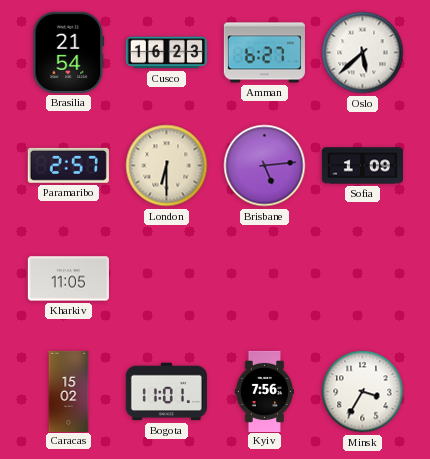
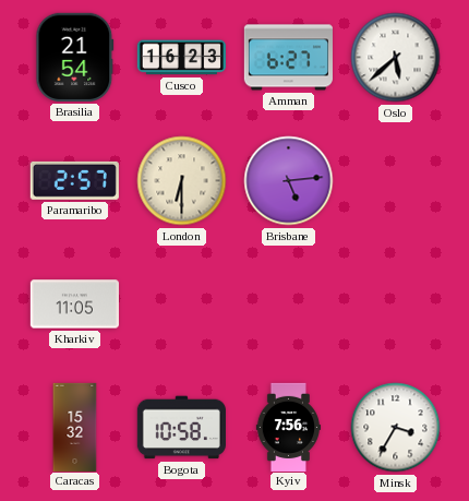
Sofia: 1:09 -> none
Caracas: 15:02 -> 15:32
Bogota: 11:01 -> 10:58
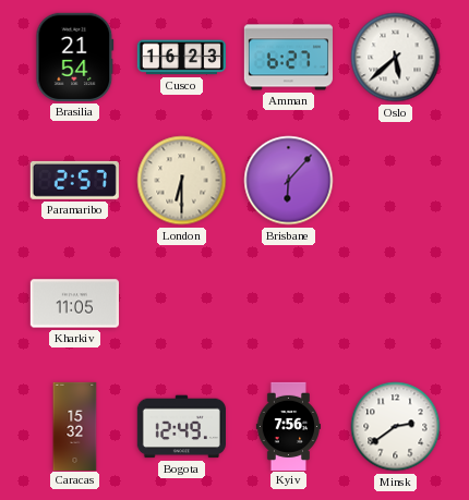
Brisbane: 5:14 -> 6:07
Bogota: 10:58 -> 12:49
Minsk: 3:35 -> 2:39
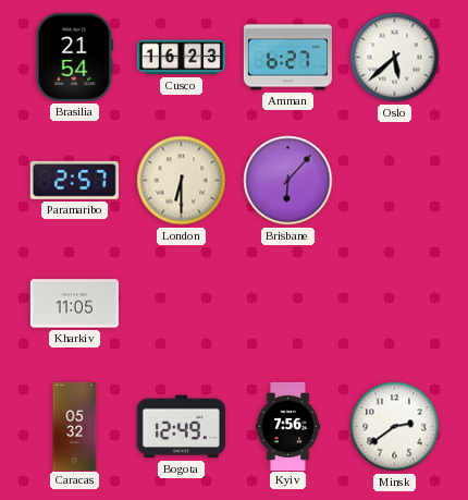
Caracas: 15:32 -> 05:32
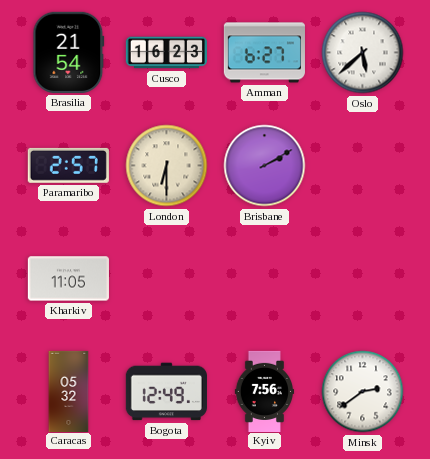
Brisbane: 6:07 -> 2:10
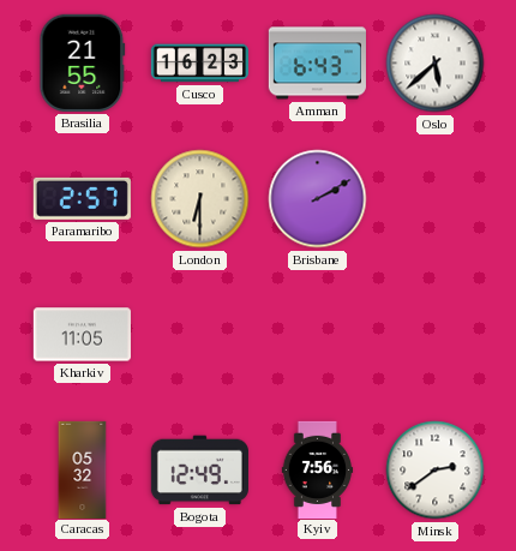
Brasilia: 21:54 -> 21:55
Amman: 6:27 -> 6:43
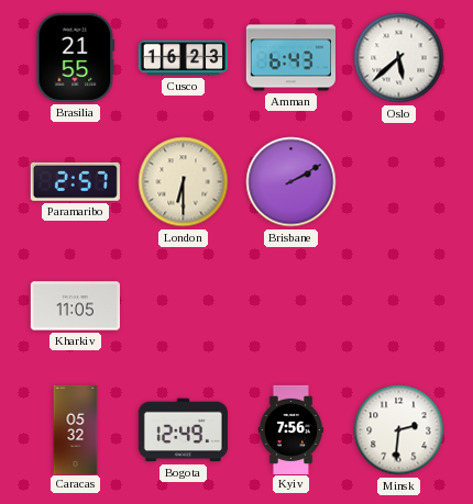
Minsk: 2:39 -> 2:31
